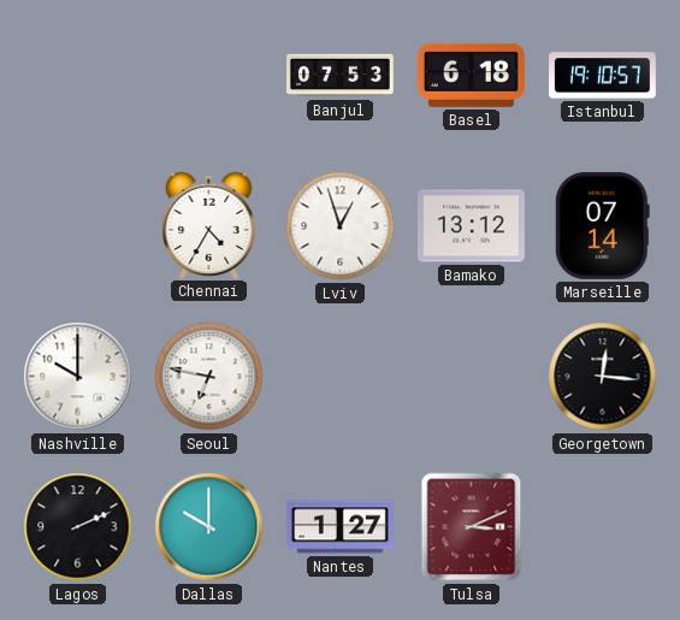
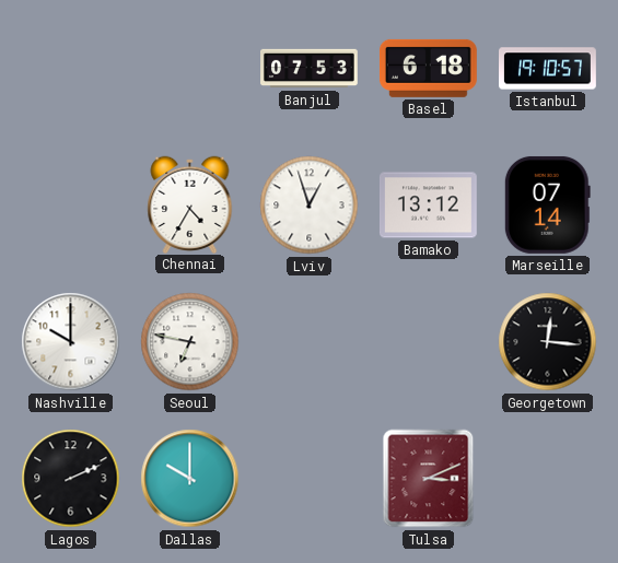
Nantes: 1:27 -> none
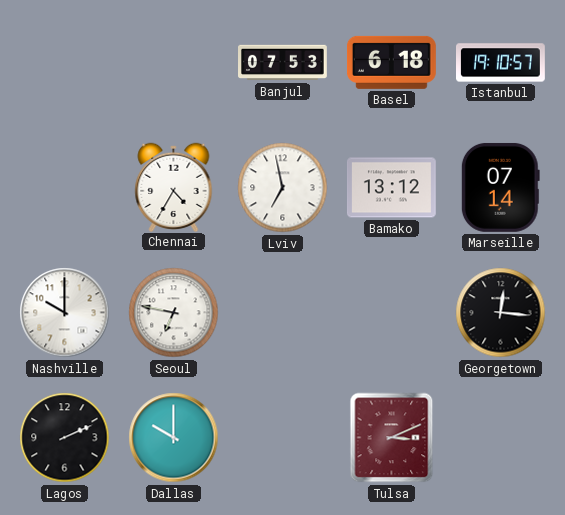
Lviv: 12:57 -> 6:58
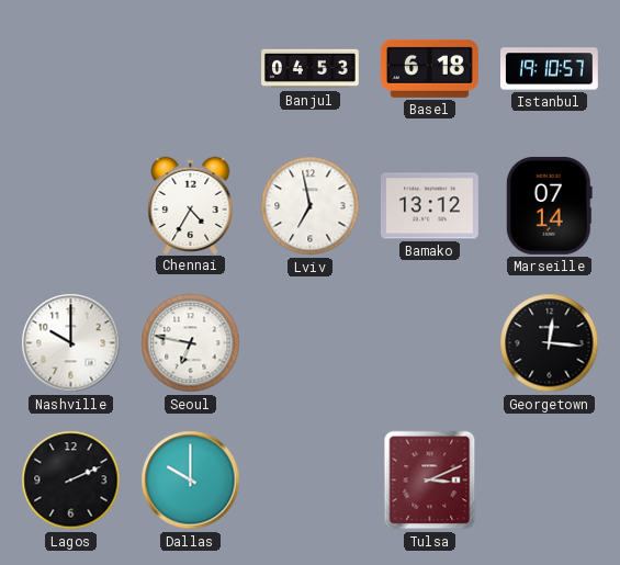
Banjul: 07:53 -> 04:53
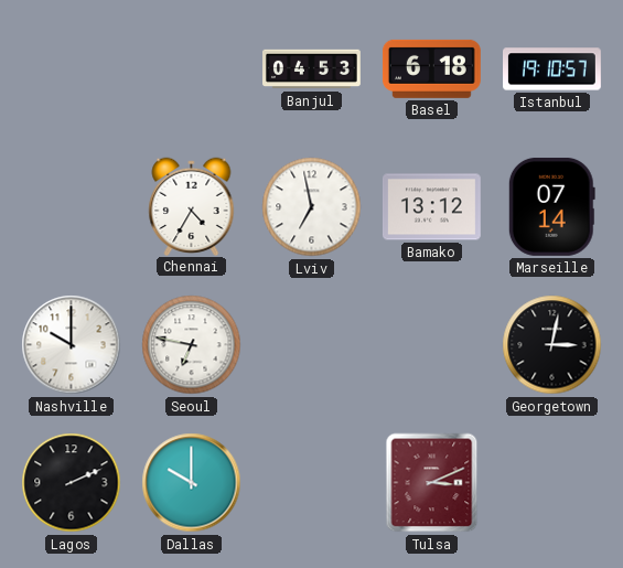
Georgetown: 12:16 -> 3:02
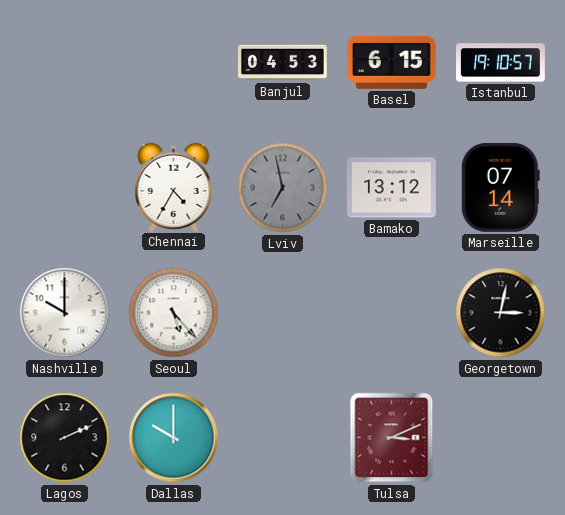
Basel: 6:18 -> 6:15
Lviv dial: white -> grey
Seoul: 6:47 -> 5:23
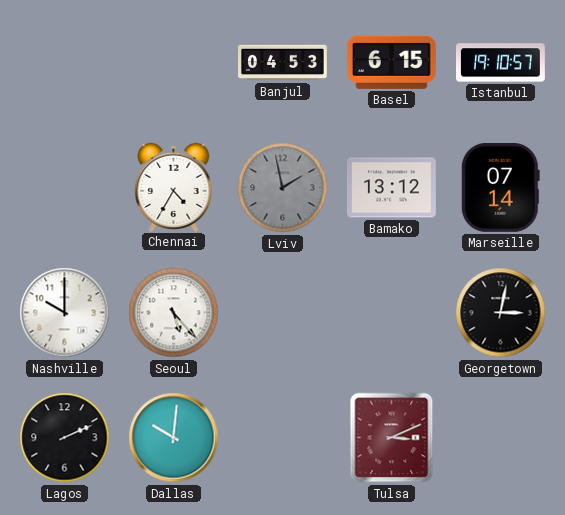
Lviv: 6:58 -> 1:58
Dallas: 10:00 -> 10:01
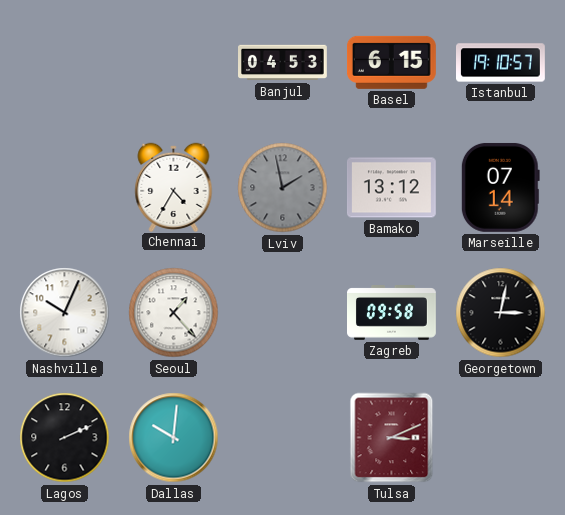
Nashville: 10:00 -> 10:04
Seoul: 5:23 -> 1:23
Zagreb: none -> 09:58
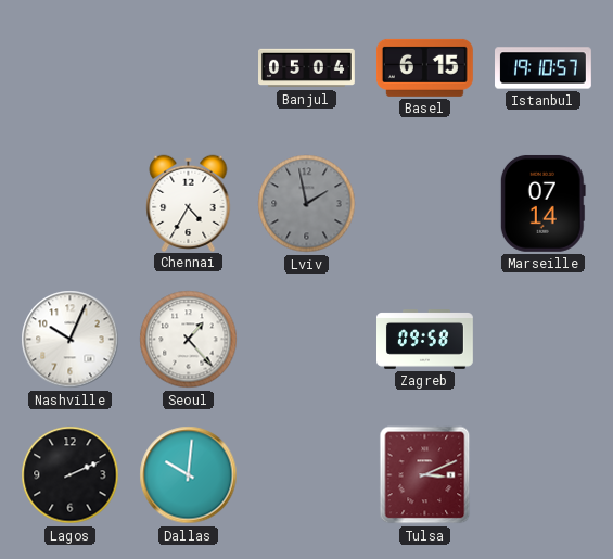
Banjul: 04:53 -> 05:04
Bamako: 13:12 -> none
Georgetown: 3:02 -> none
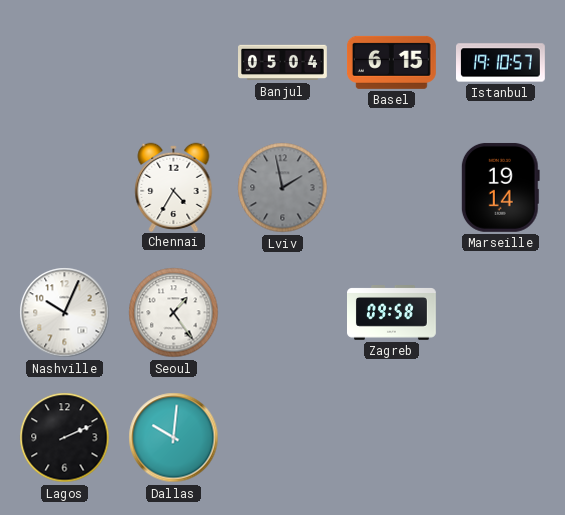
Marseille: 07:14 -> 19:14
Seoul: 1:23 -> 1:24
Tulsa: 3:11 -> none
